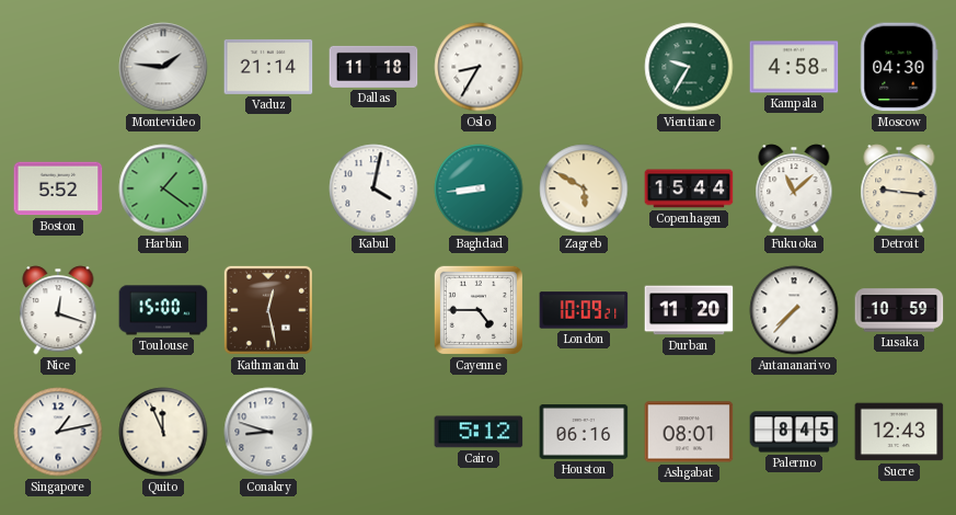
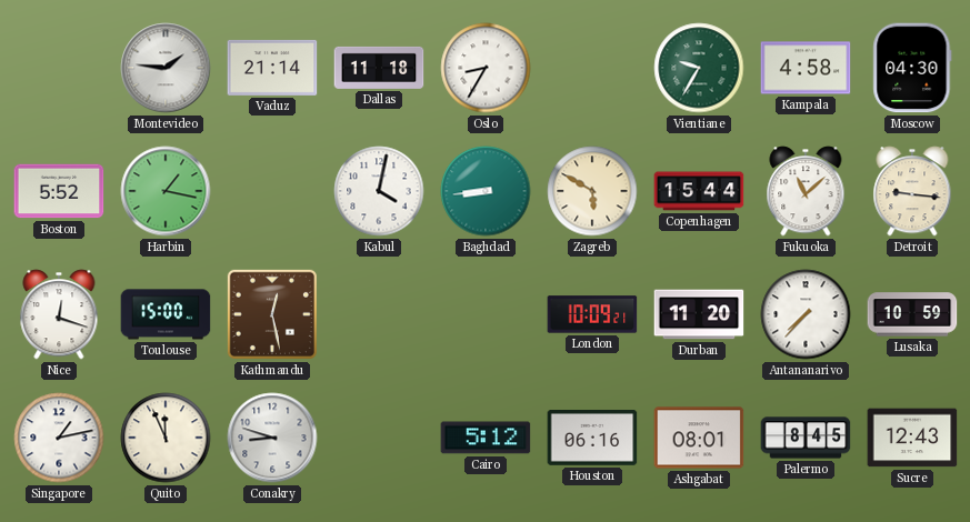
Harbin: 1:21 -> 1:17
Cayenne: 4:45 -> none
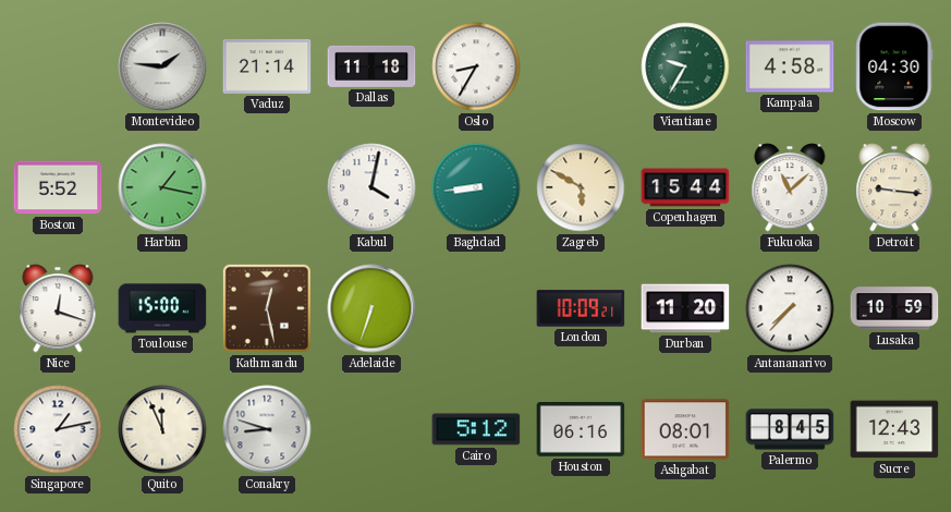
Adelaide: none -> 6:33
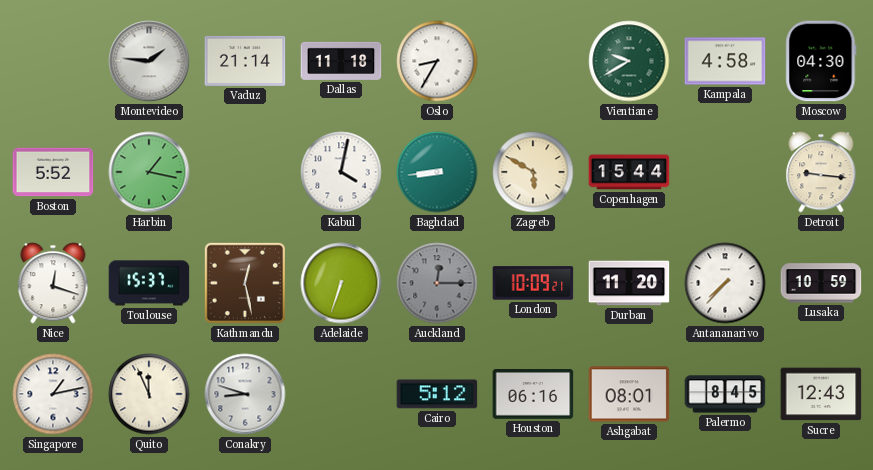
Vientiane: 9:35 -> 9:40
Fukuoka: 11:08 -> none
Toulouse: 15:00 -> 15:37
Auckland: none -> 12:15
